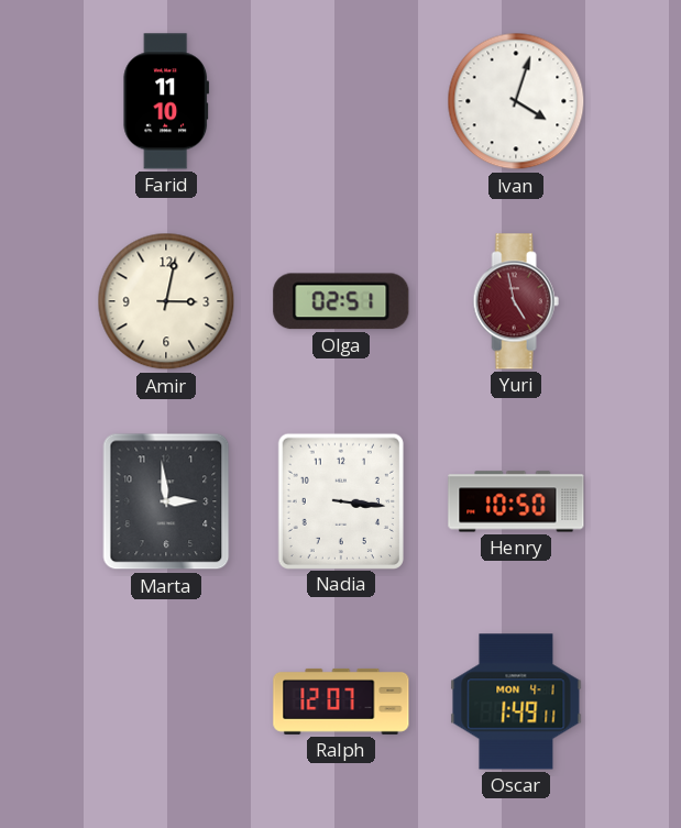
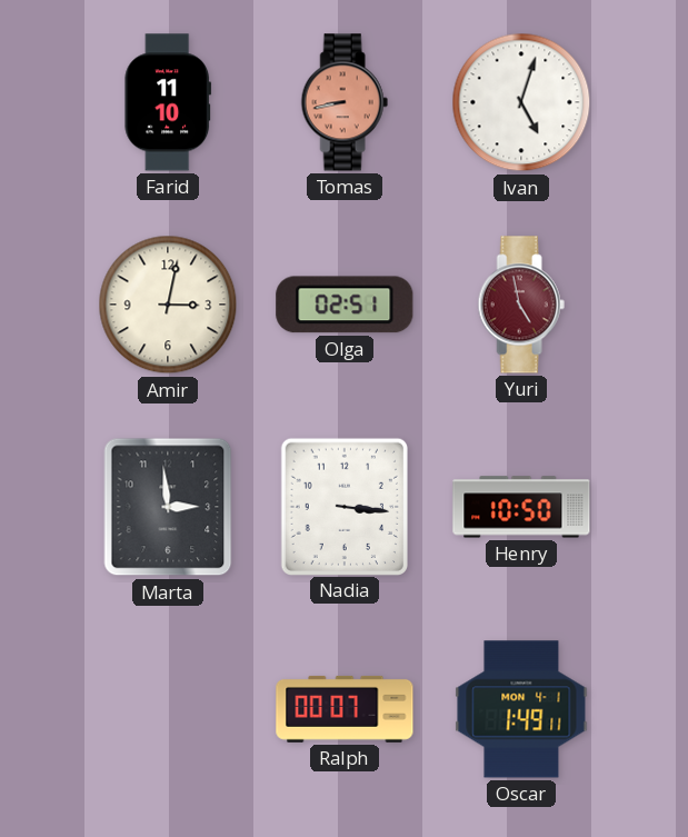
Tomas: none -> 8:43
Ivan: 4:03 -> 5:03
Ralph: 12:07 -> 00:07
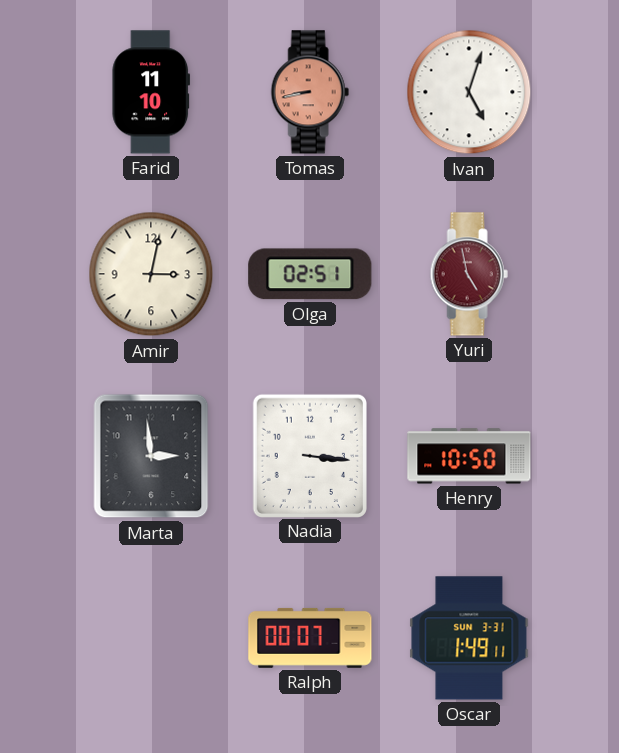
Oscar date: MON 4-1 -> SUN 3-31
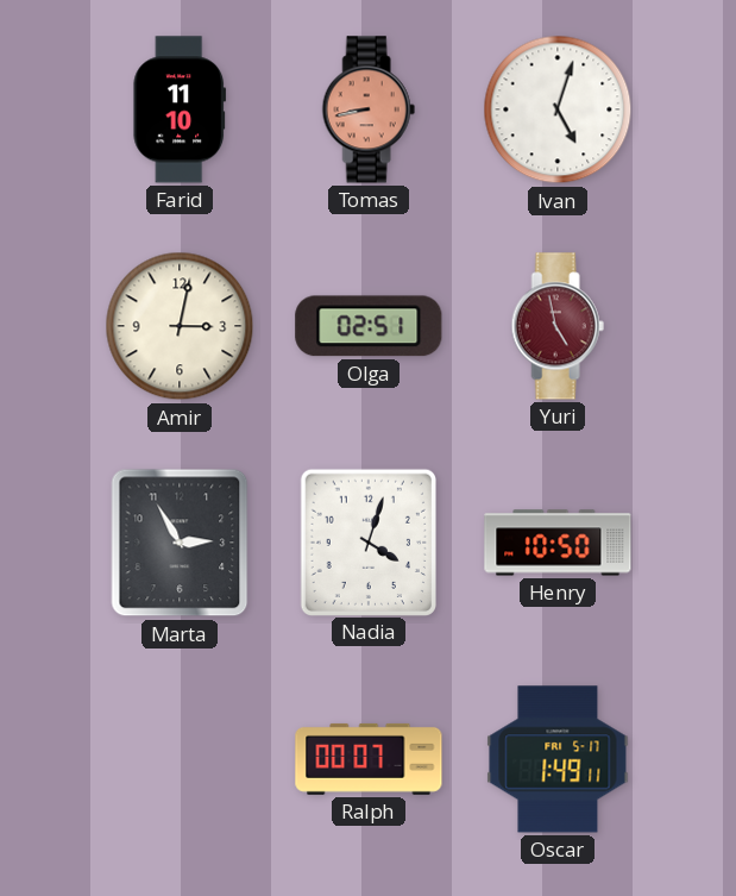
Marta: 2:59 -> 2:55
Nadia: 3:16 -> 4:03
Oscar date: SUN 3-31 -> FRI 5-17
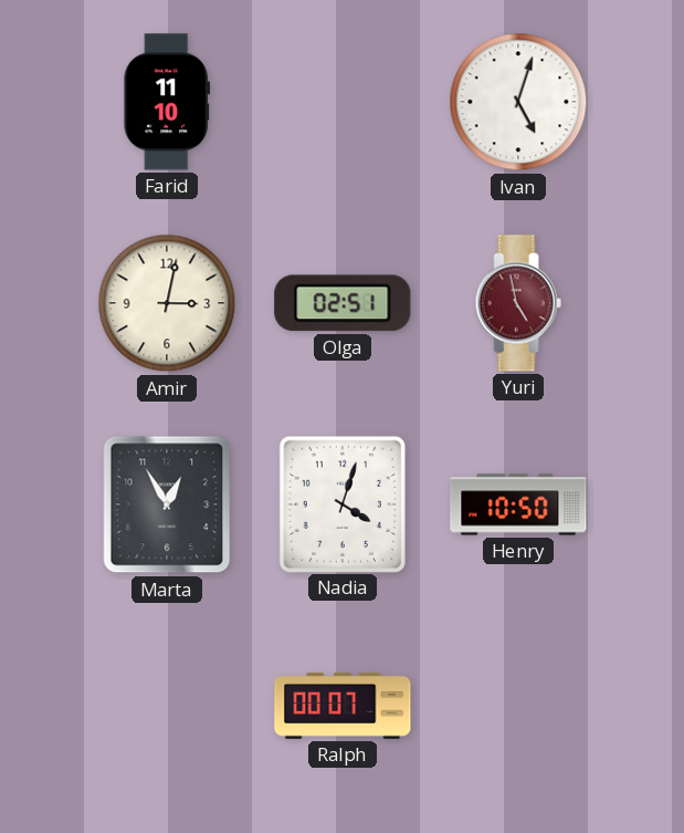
Tomas: 8:43 -> none
Marta: 2:55 -> 12:55
Oscar: 1:49 -> none
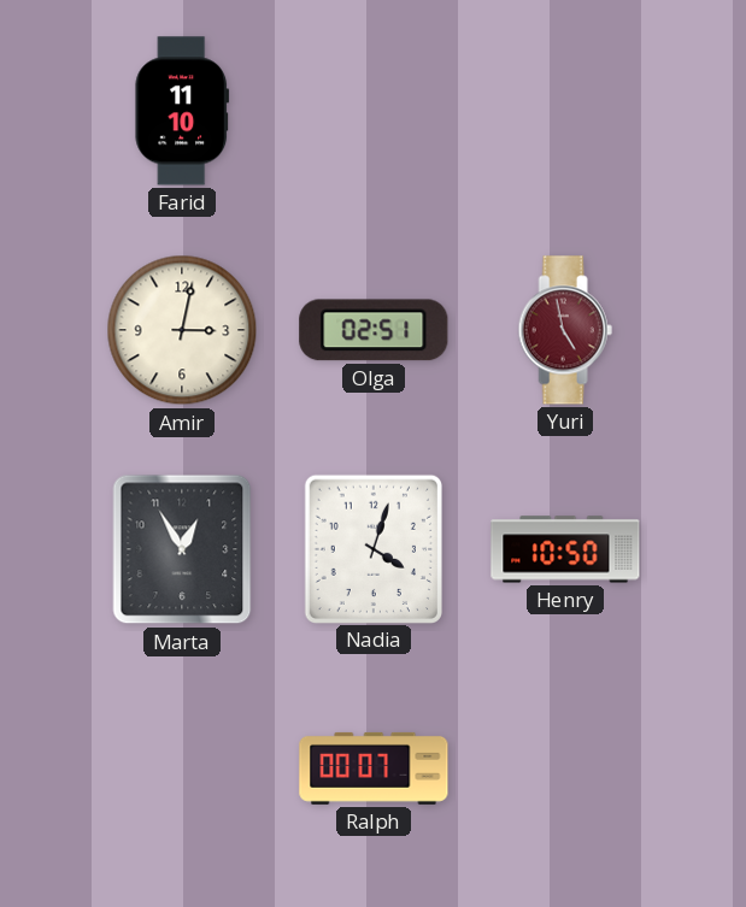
Ivan: 5:03 -> none
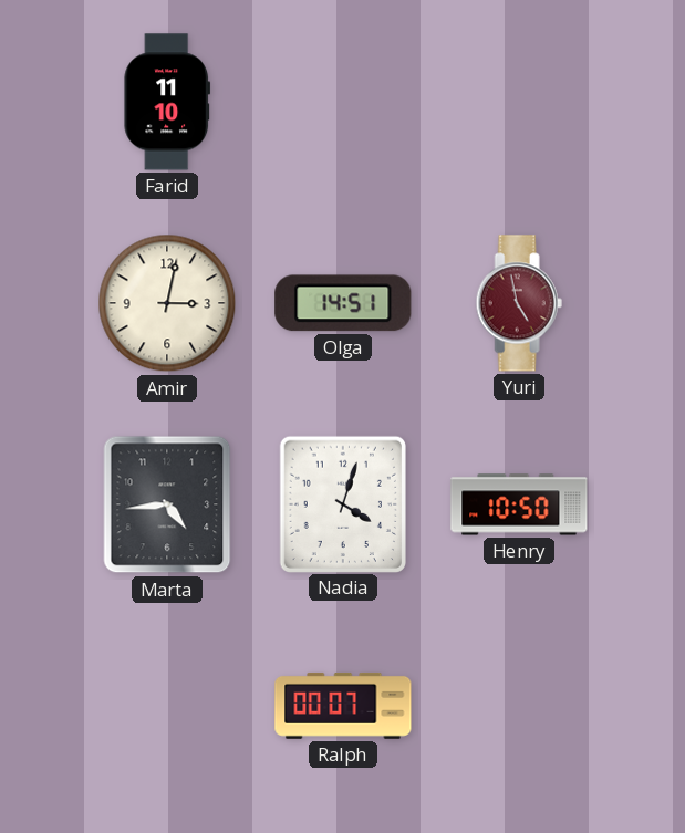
Olga: 02:51 -> 14:51
Marta: 12:55 -> 4:44
